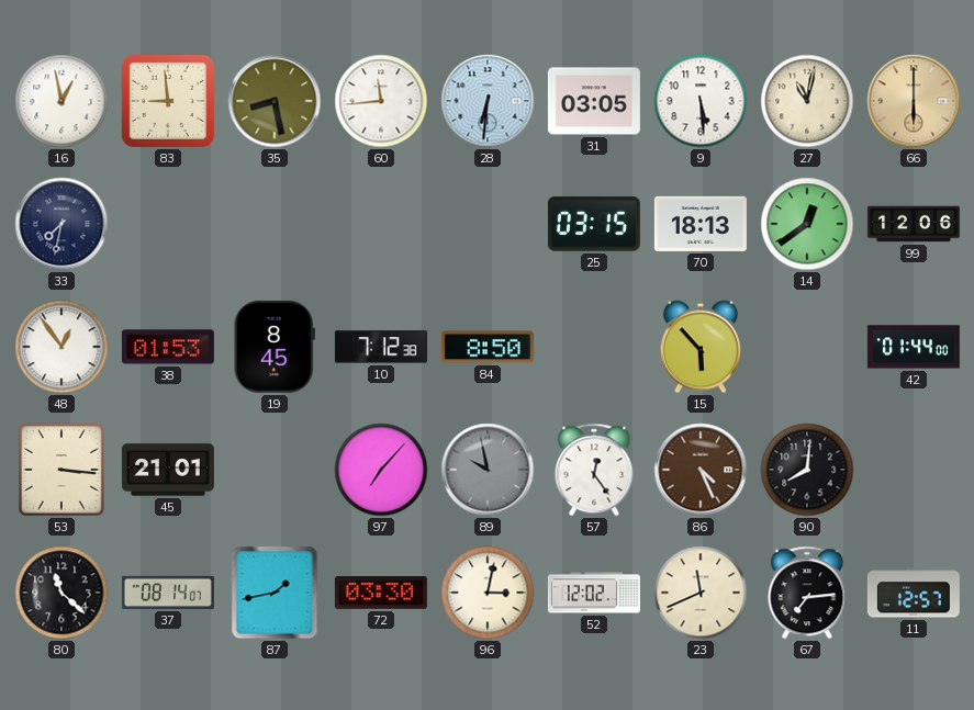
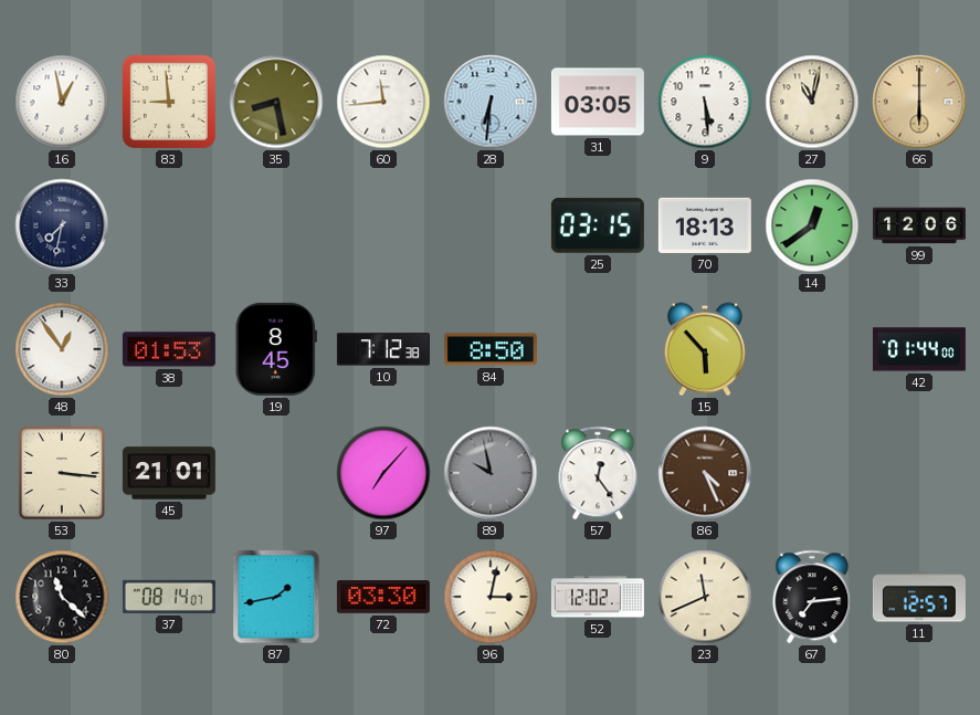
90: 8:01 -> none
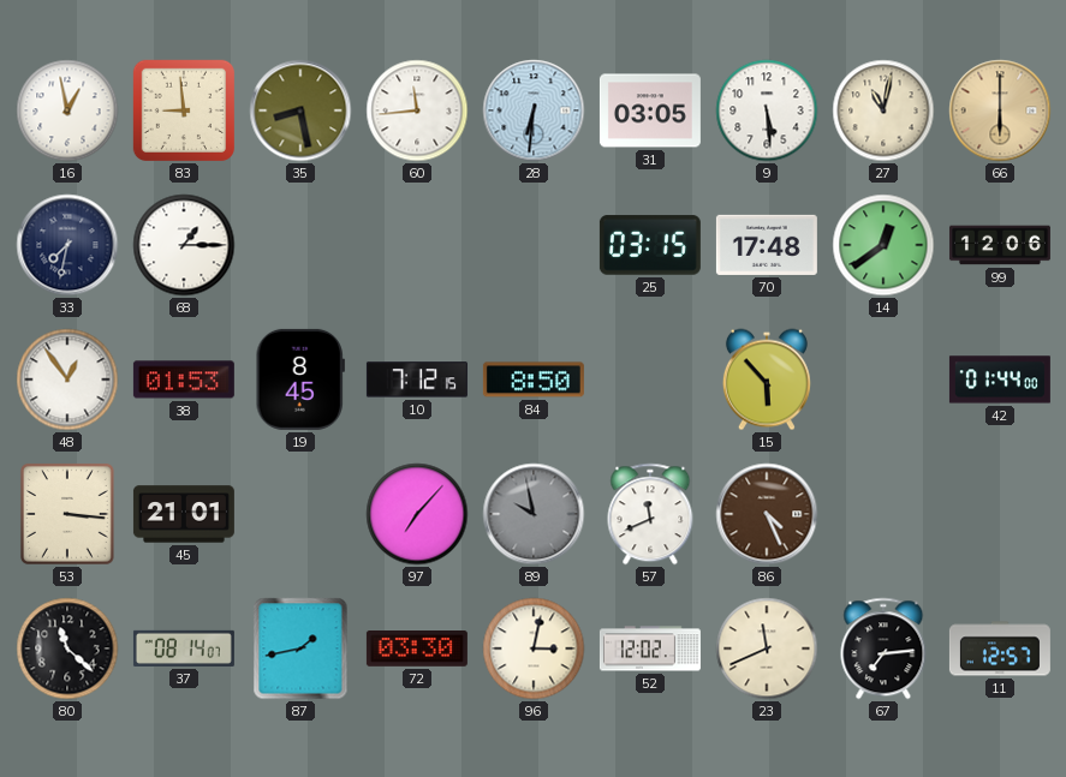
68: none -> 1:15
70: 18:13 -> 17:48
10: 7:12:38 -> 7:12:15
57: 12:24 -> 11:41
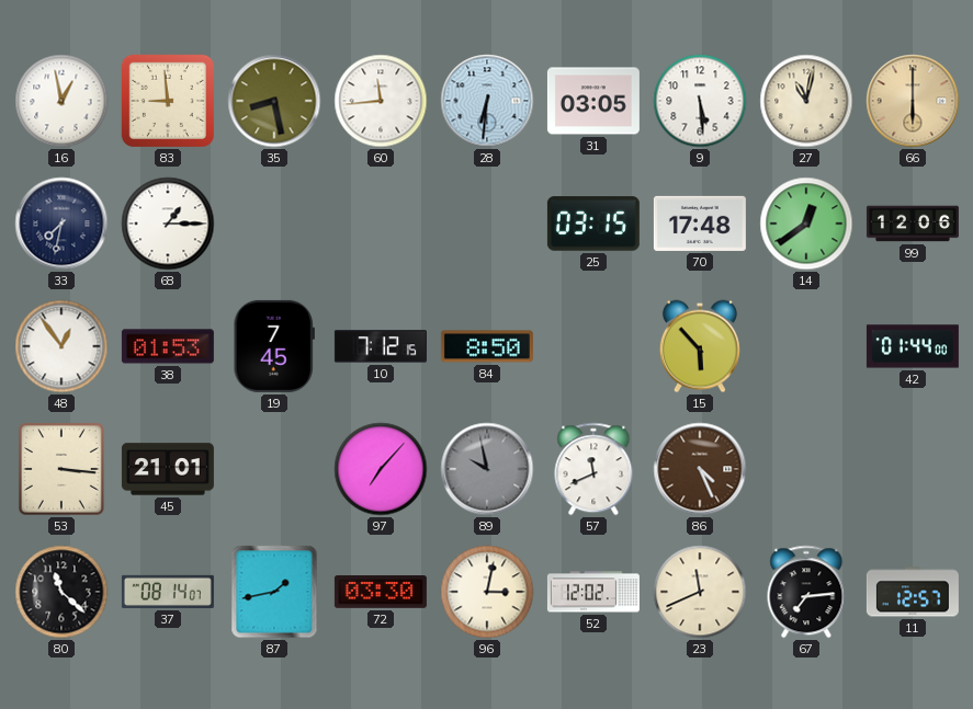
19: 8:45 -> 7:45
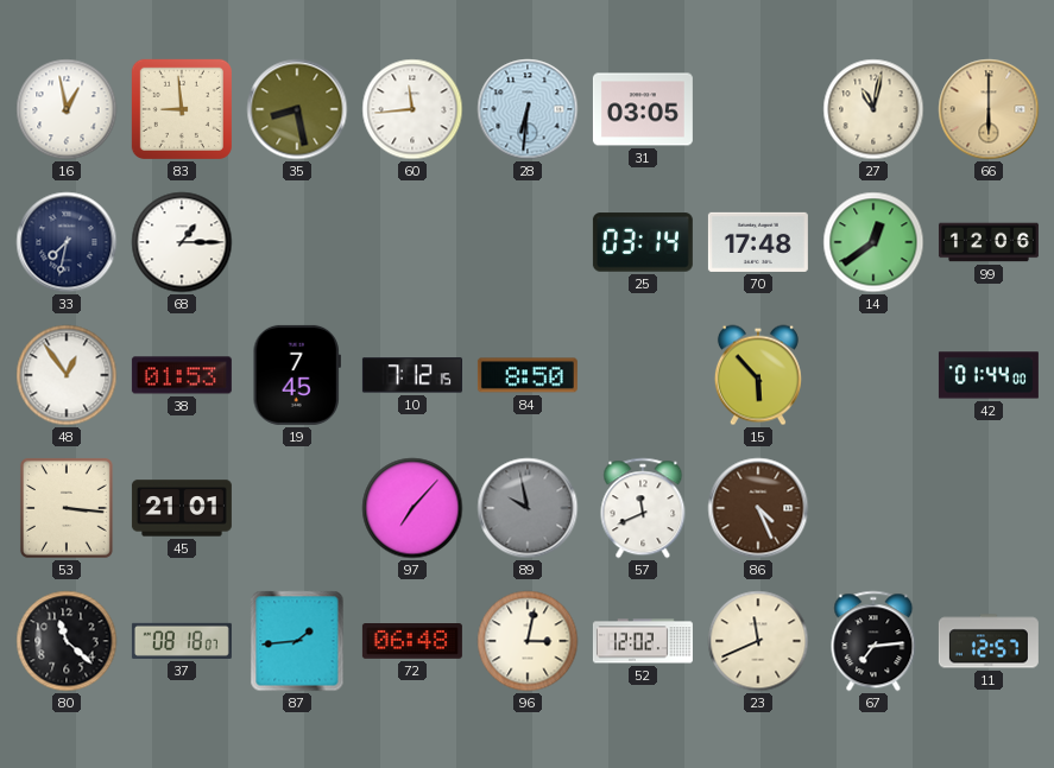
9: 5:29 -> none
25: 03:15 -> 03:14
37: 08:14 -> 08:18
87: 1:43 -> 1:44
72: 03:30 -> 06:48
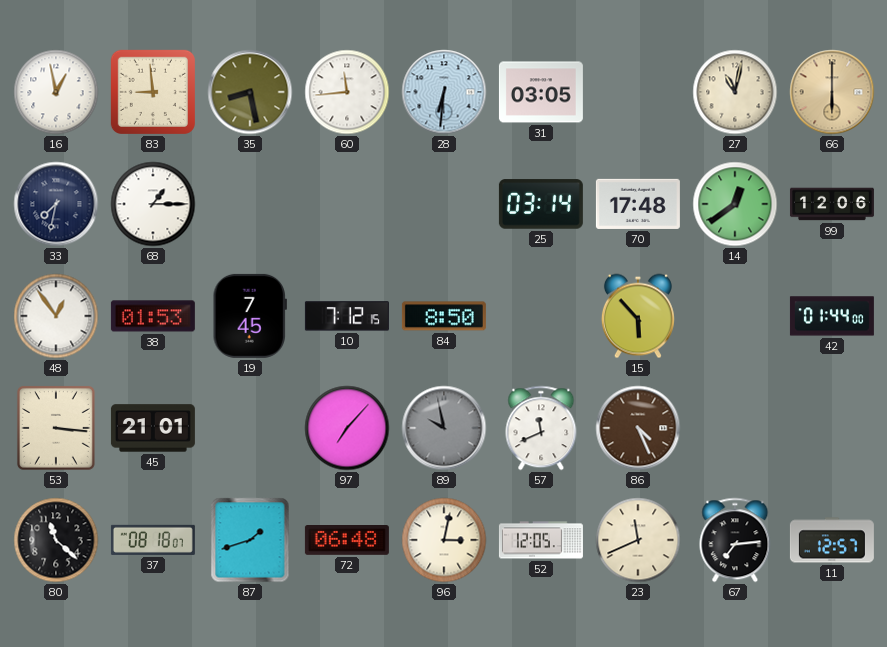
87: 1:44 -> 1:42
52: 12:02 -> 12:05
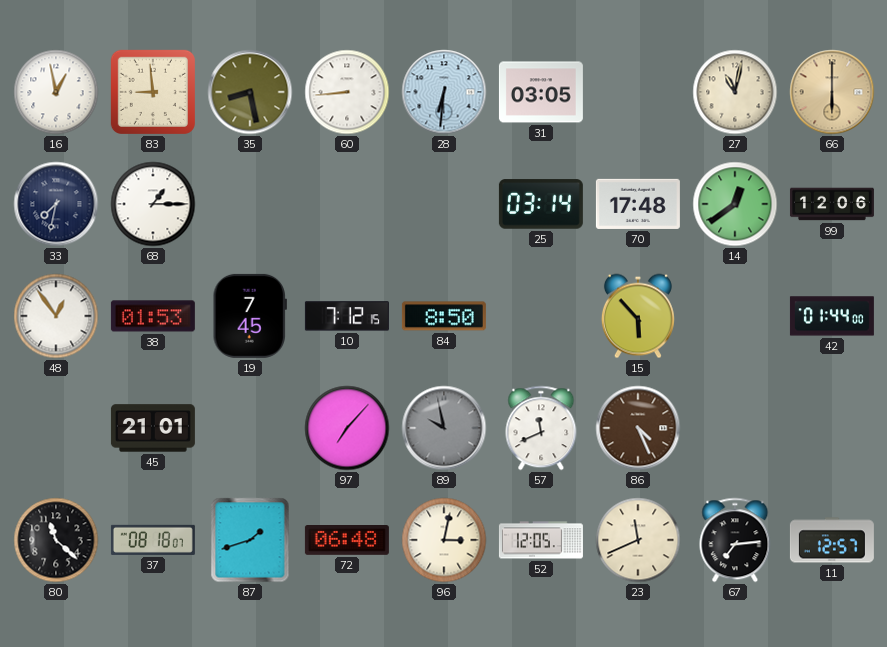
60: 11:44 -> 8:44
53: 3:16 -> none
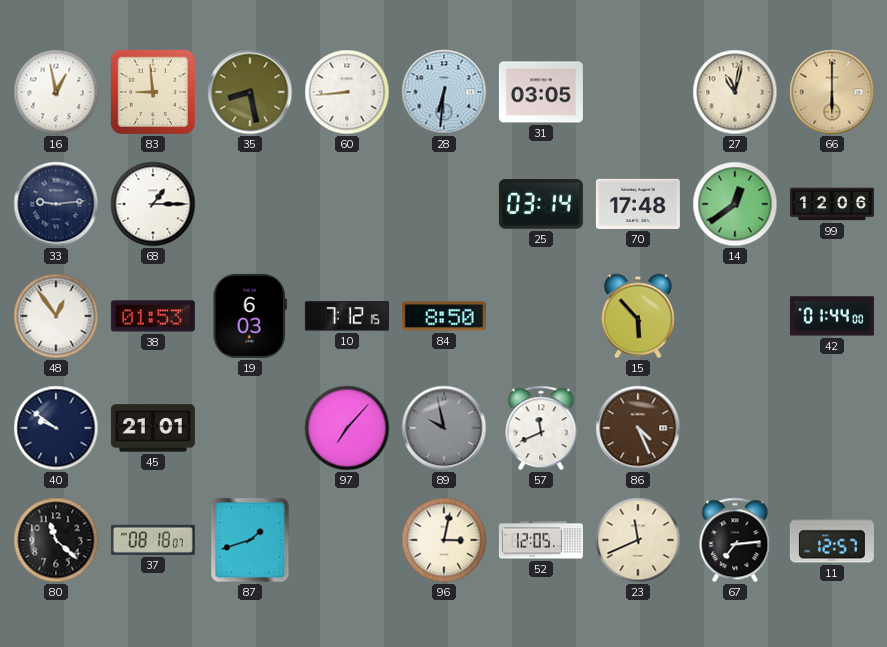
33: 7:32 -> 9:14
19: 7:45 -> 6:03
40: none -> 9:51
72: 06:48 -> none
